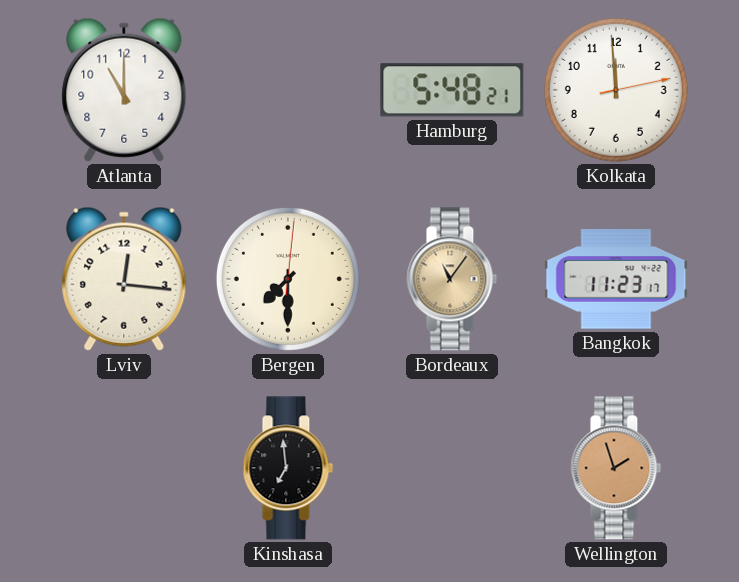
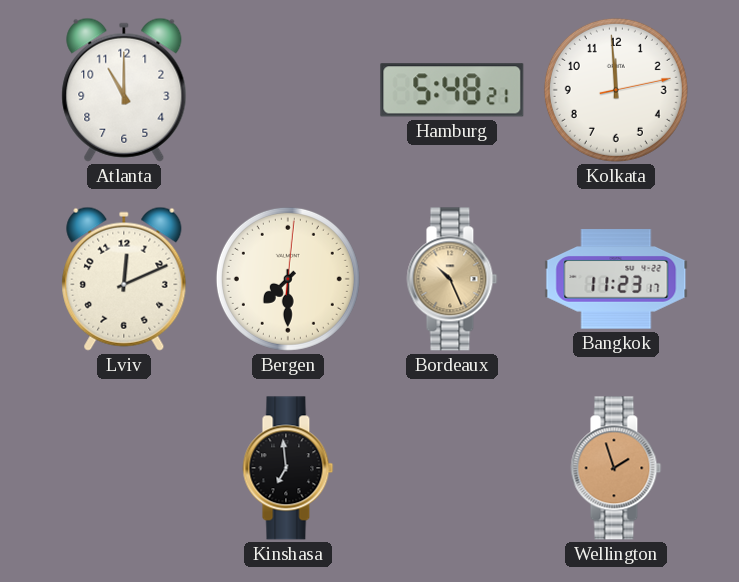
Lviv: 12:16 -> 12:11
Bordeaux: 11:06 -> 10:26
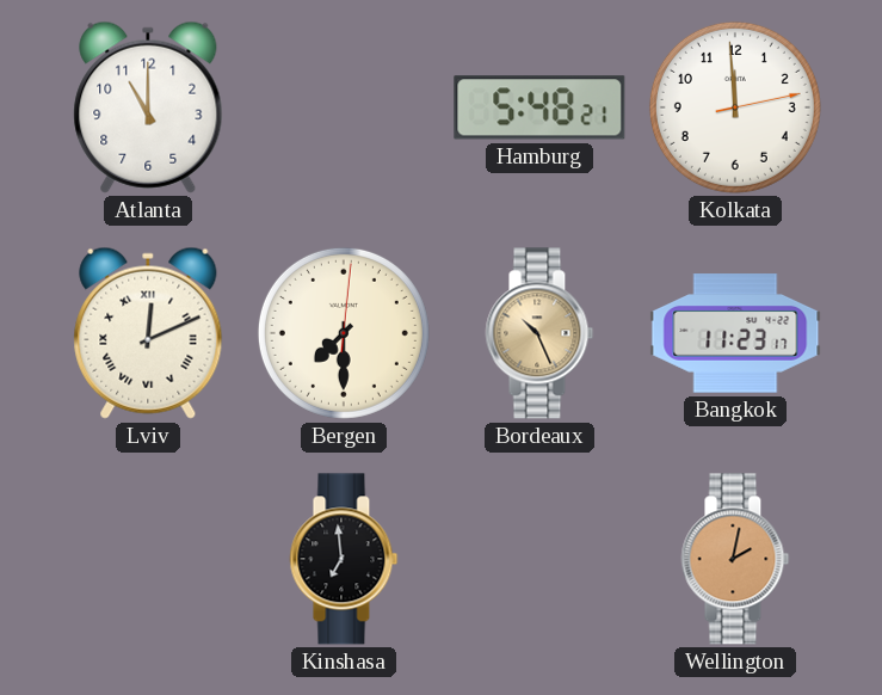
Lviv numerals: Arabic -> Roman
Wellington: 1:57 -> 2:02
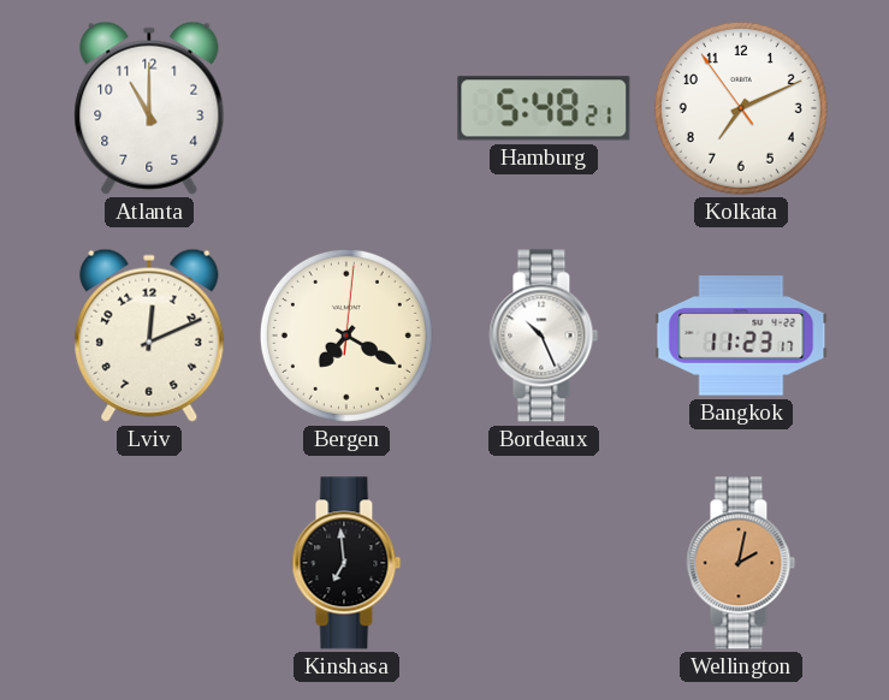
Kolkata: 11:59 -> 7:10
Lviv numerals: Roman -> Arabic
Bergen: 7:30 -> 7:20
Bordeaux dial: champagne -> white
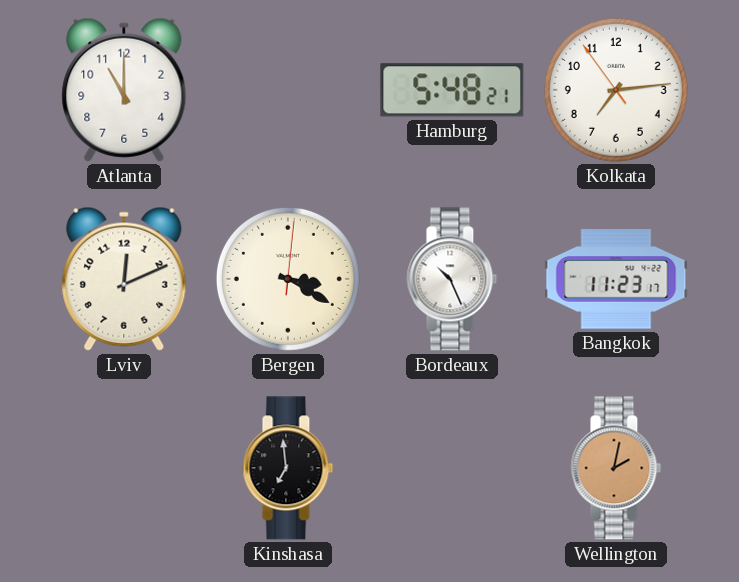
Kolkata: 7:10 -> 7:13
Bergen: 7:20 -> 3:20
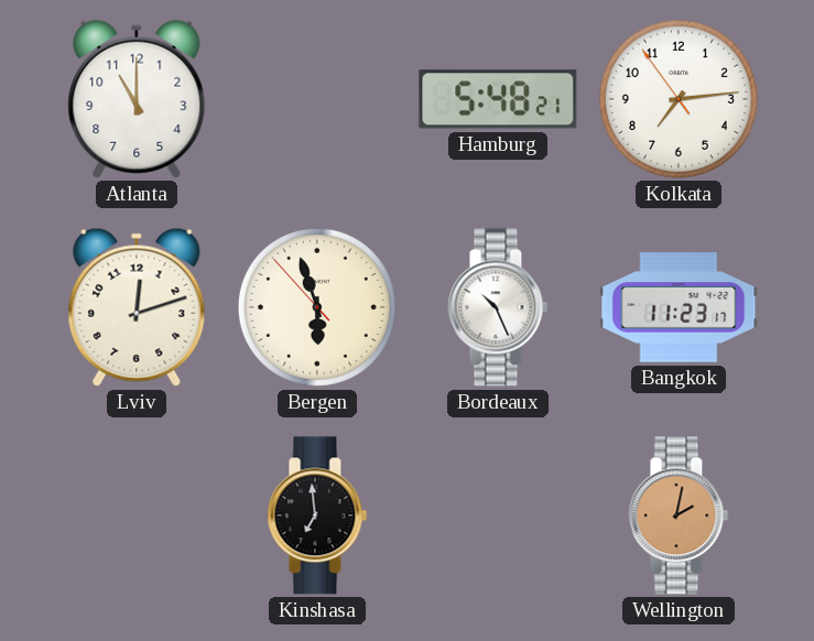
Lviv: 12:11 -> 12:12
Bergen: 3:20 -> 5:56
